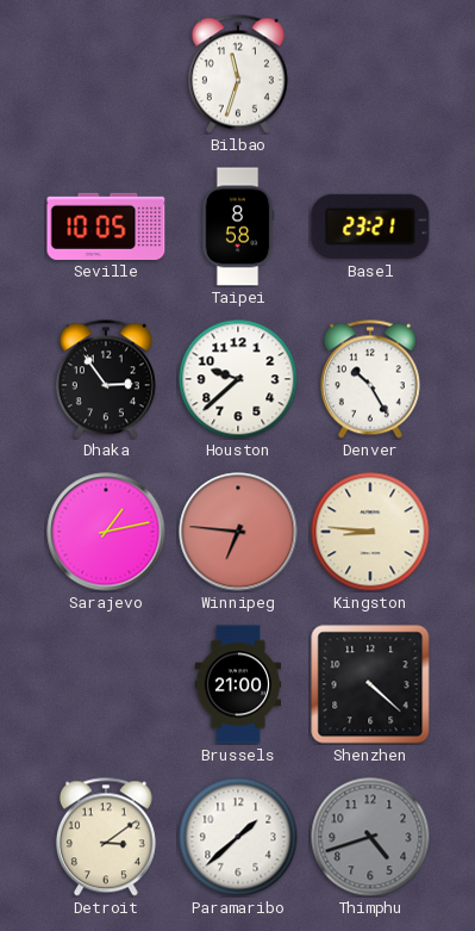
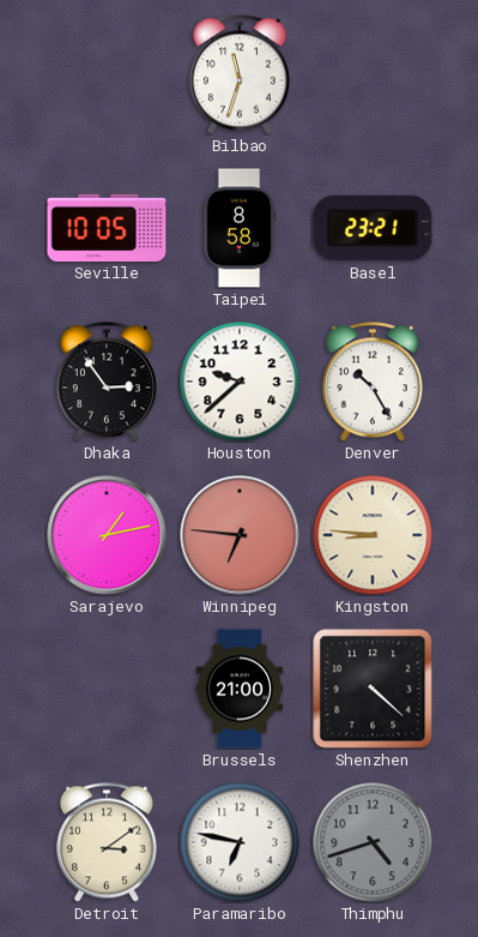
Paramaribo: 1:38 -> 6:47
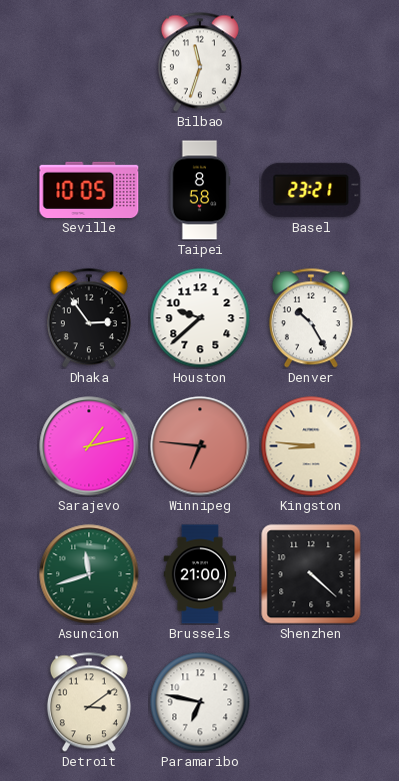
Asuncion: none -> 11:42
Thimphu: 4:42 -> none
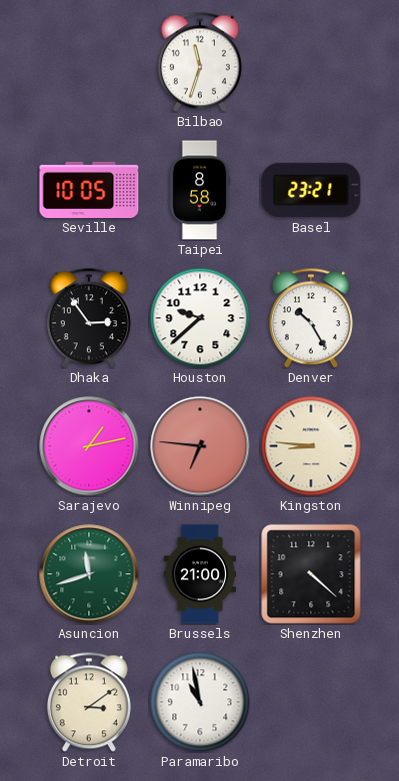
Paramaribo: 6:47 -> 10:58
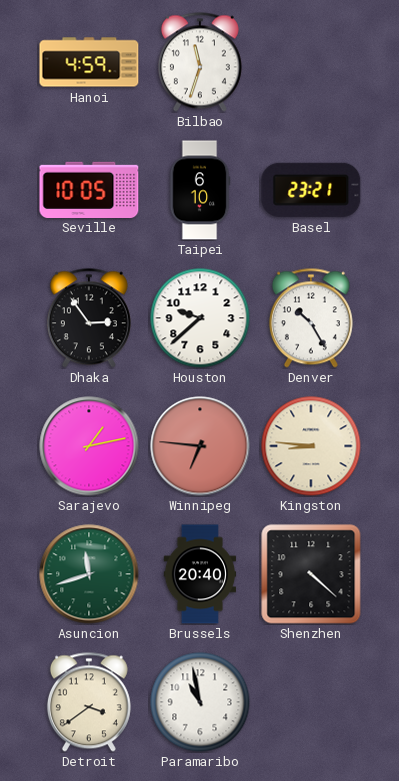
Hanoi: none -> 4:59
Taipei: 8:58 -> 6:10
Brussels: 21:00 -> 20:40
Detroit: 3:09 -> 3:39
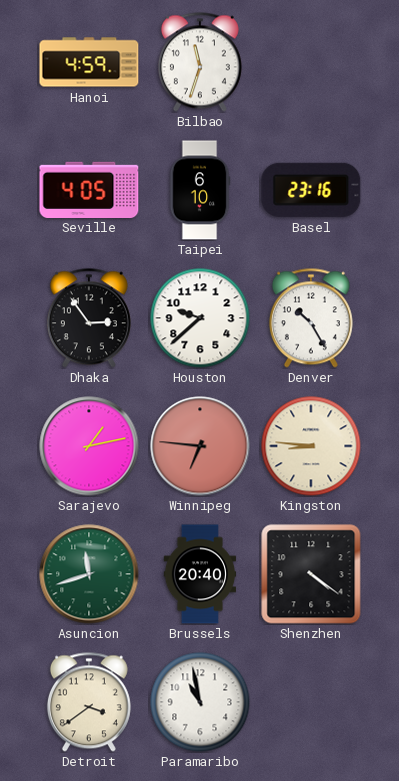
Seville: 10:05 -> 4:05
Basel: 23:21 -> 23:16
Shenzhen: 4:22 -> 4:21
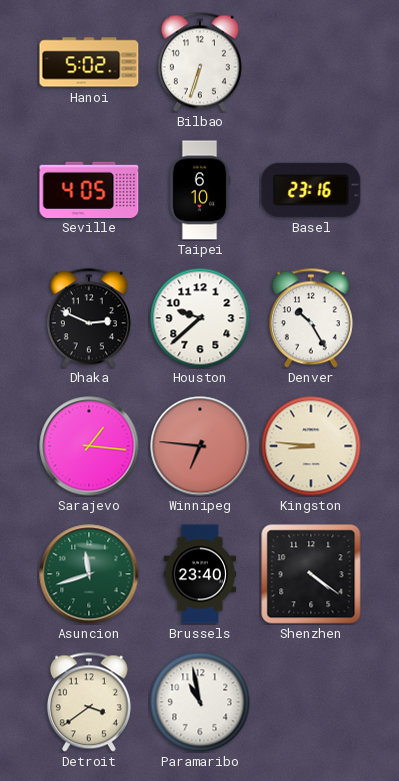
Hanoi: 4:59 -> 5:02
Bilbao: 11:33 -> 6:33
Dhaka: 2:54 -> 2:49
Sarajevo: 1:13 -> 1:16
Brussels: 20:40 -> 23:40
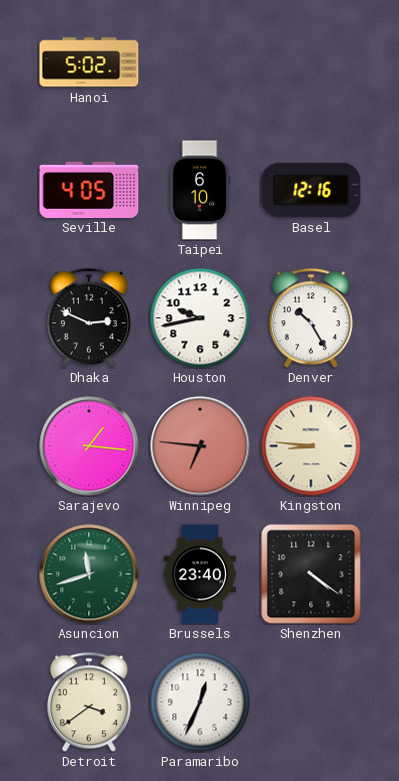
Bilbao: 6:33 -> none
Basel: 23:16 -> 12:16
Houston: 9:38 -> 9:43
Paramaribo: 10:58 -> 12:34
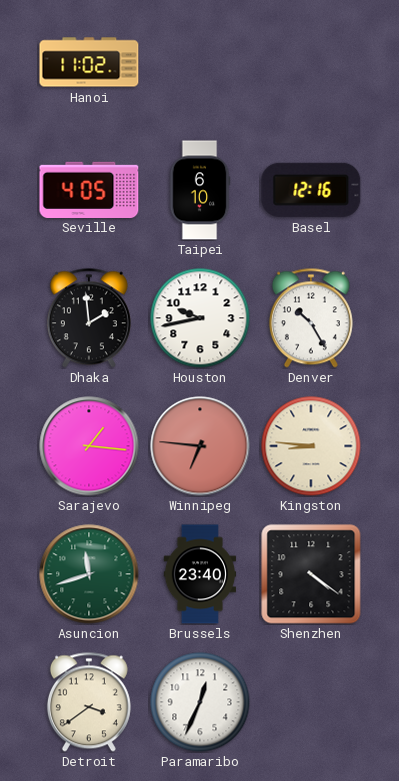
Hanoi: 5:02 -> 11:02
Dhaka: 2:49 -> 1:59
